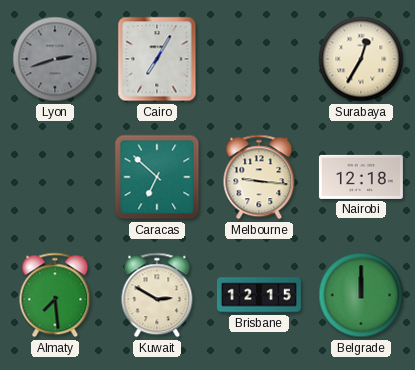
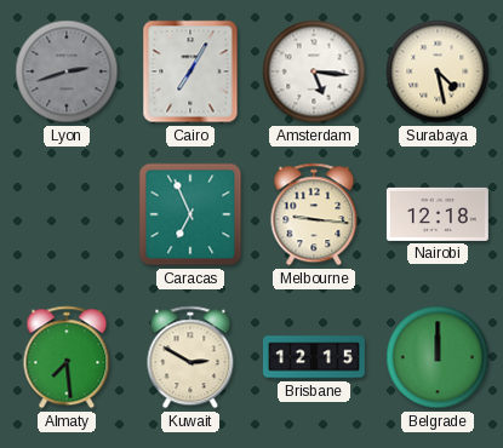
Amsterdam: none -> 5:16
Surabaya: 12:35 -> 4:28
Caracas: 6:52 -> 6:56
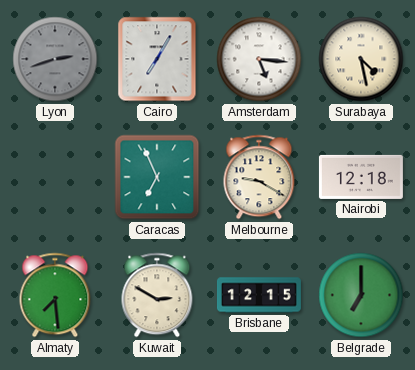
Melbourne: 9:16 -> 9:20
Belgrade: 12:00 -> 7:00
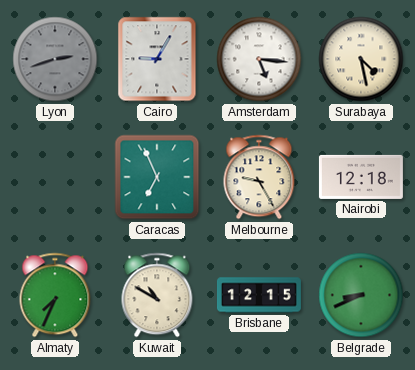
Cairo: 7:05 -> 9:05
Melbourne: 9:20 -> 9:25
Almaty: 7:29 -> 7:34
Kuwait: 2:50 -> 10:50
Belgrade: 7:00 -> 8:41
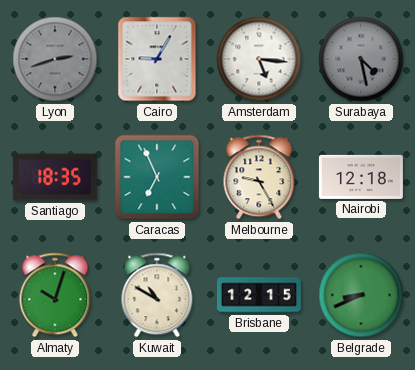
Surabaya dial: cream -> grey
Santiago: none -> 18:35
Almaty: 7:34 -> 10:03
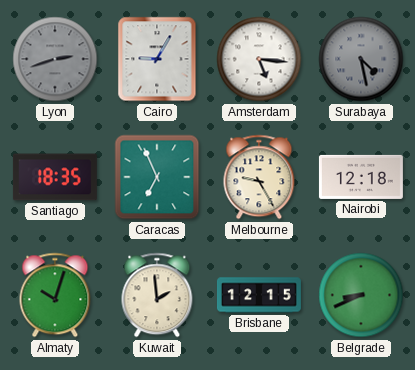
Kuwait: 10:50 -> 1:59
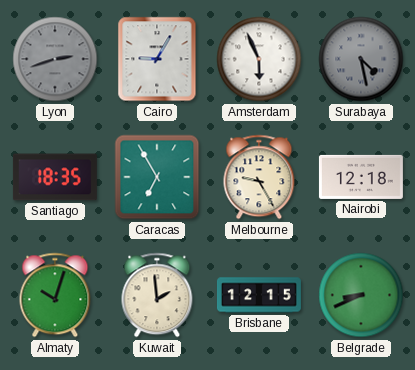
Amsterdam: 5:16 -> 5:56
Caracas: 6:56 -> 6:55
